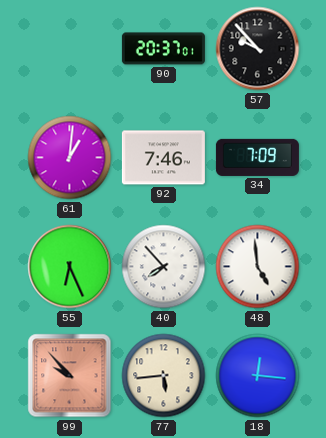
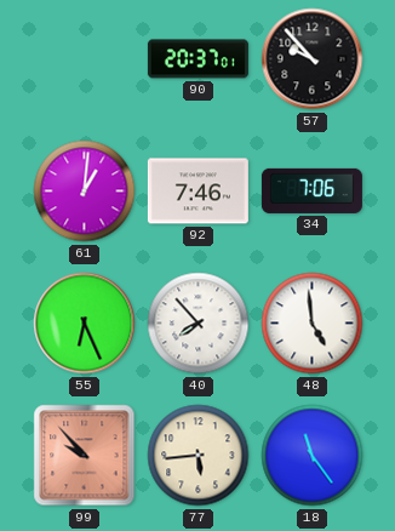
34: 7:09 -> 7:06
18: 12:16 -> 11:24
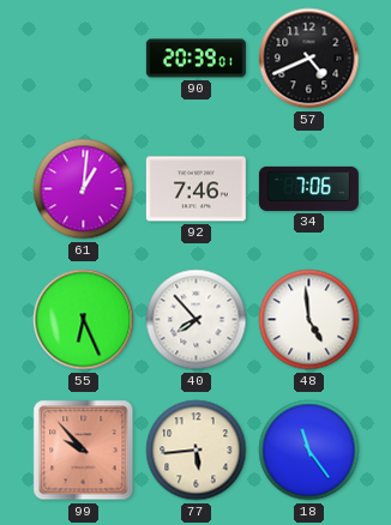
90: 20:37 -> 20:39
57: 9:53 -> 4:41
